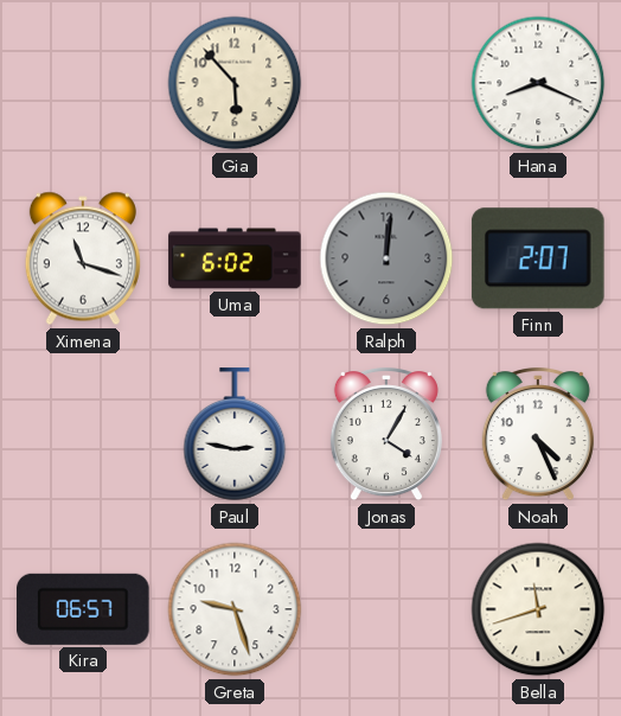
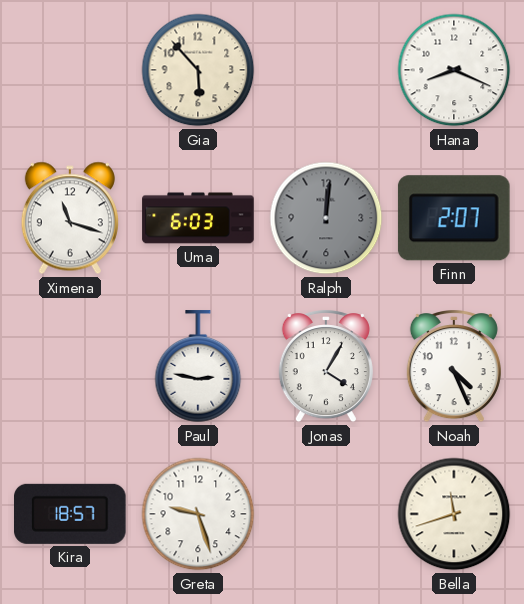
Uma: 6:02 -> 6:03
Kira: 06:57 -> 18:57
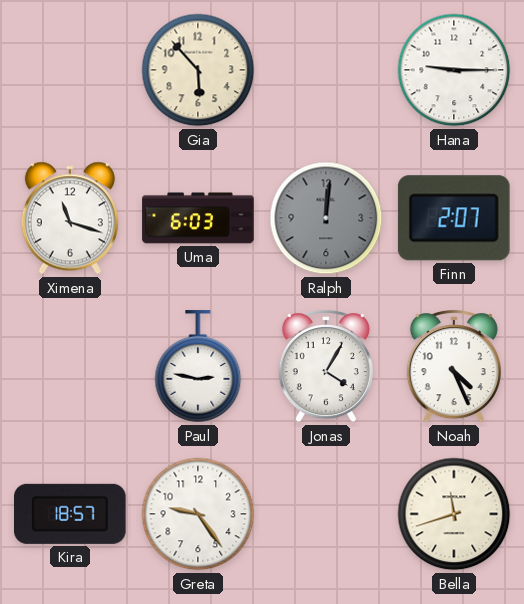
Hana: 8:19 -> 9:15
Greta: 9:27 -> 9:24
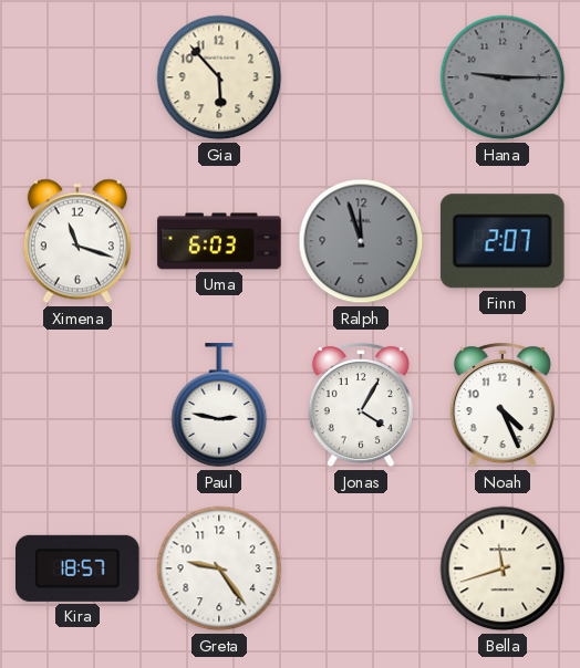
Hana dial: white -> grey
Ralph: 12:01 -> 11:57
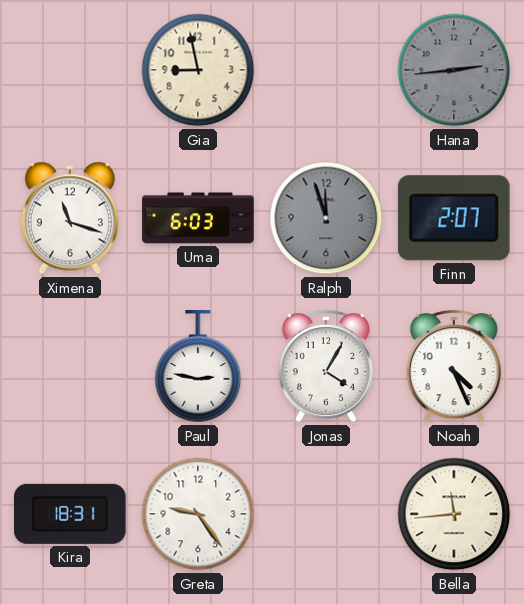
Gia: 5:53 -> 8:58
Hana: 9:15 -> 2:44
Kira: 18:57 -> 18:31
Bella: 11:42 -> 11:44
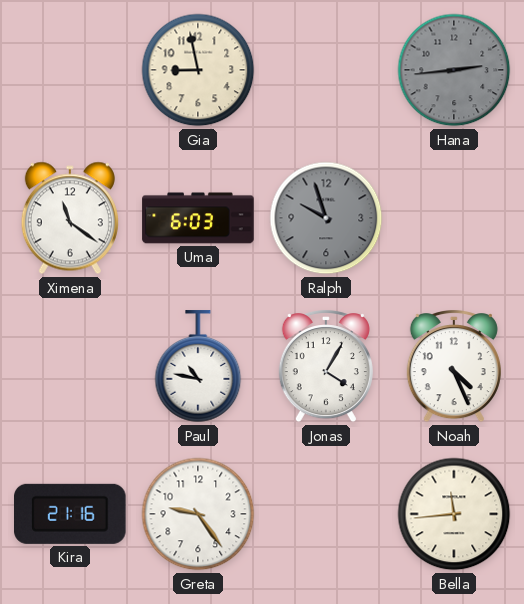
Ximena: 11:18 -> 11:21
Ralph: 11:57 -> 9:57
Finn: 2:07 -> none
Paul: 2:47 -> 10:47
Kira: 18:31 -> 21:16
